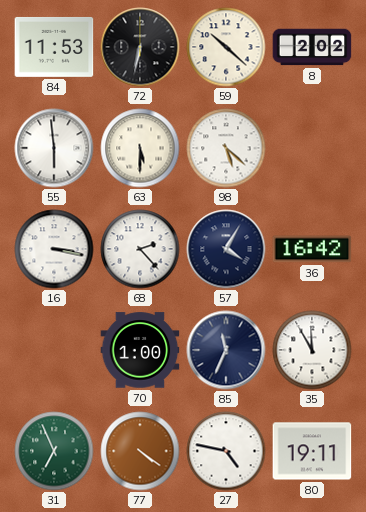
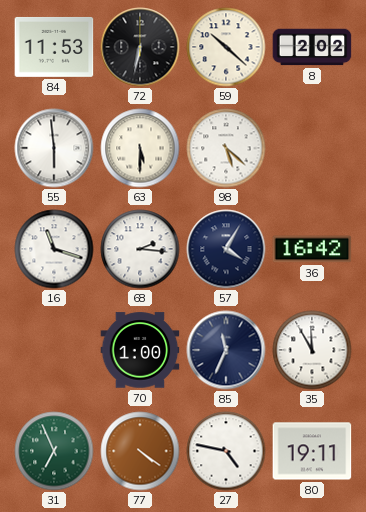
16: 3:17 -> 11:18
68: 2:23 -> 2:16
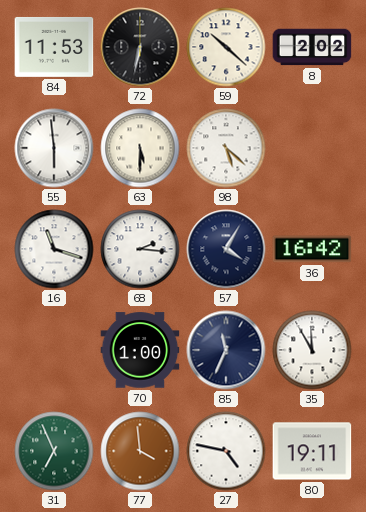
77: 4:21 -> 3:59
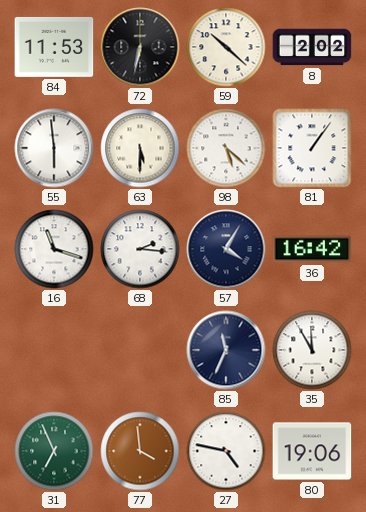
81: none -> 1:06
70: 1:00 -> none
80: 19:11 -> 19:06
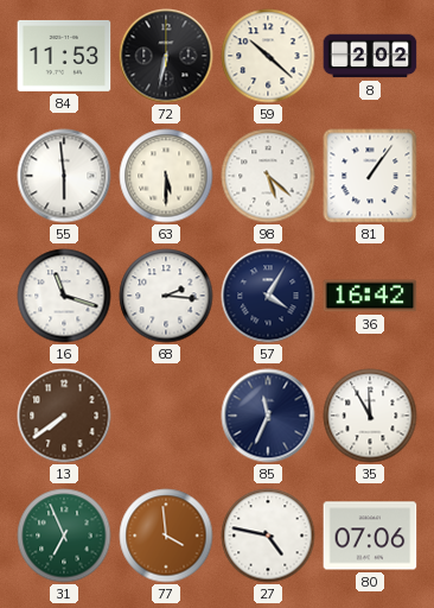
13: none -> 7:39
80: 19:06 -> 07:06
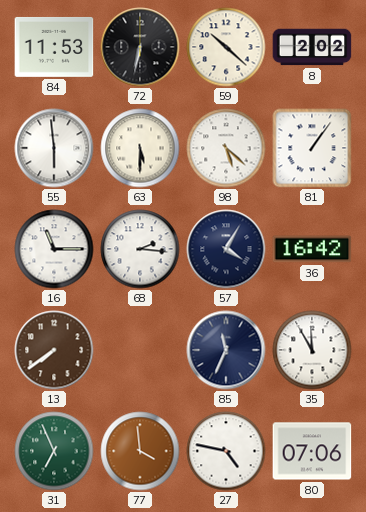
16: 11:18 -> 11:15
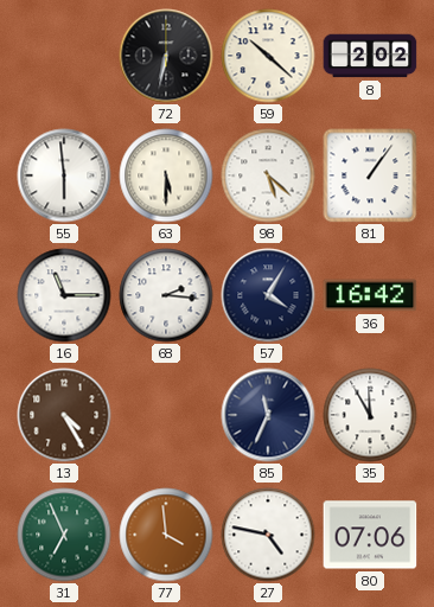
84: 11:53 -> none
13: 7:39 -> 4:25
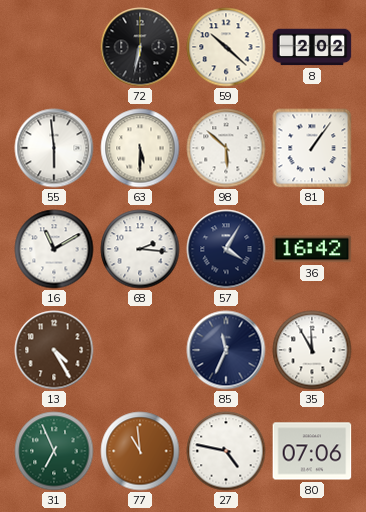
98: 5:22 -> 5:52
16: 11:15 -> 11:10
77: 3:59 -> 10:59
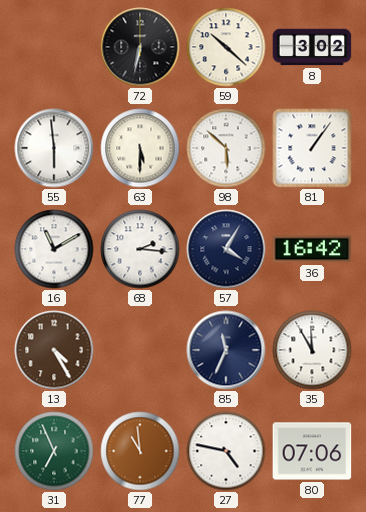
8: 2:02 -> 3:02
